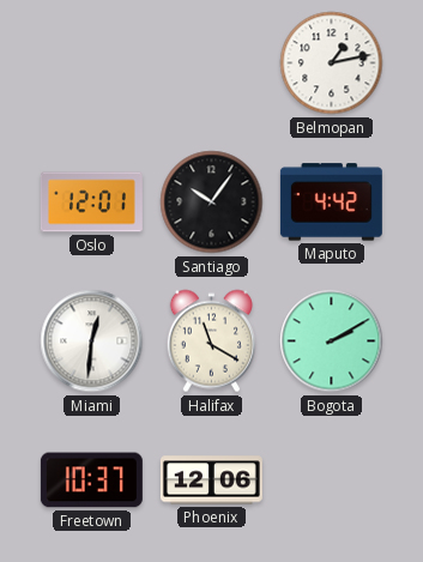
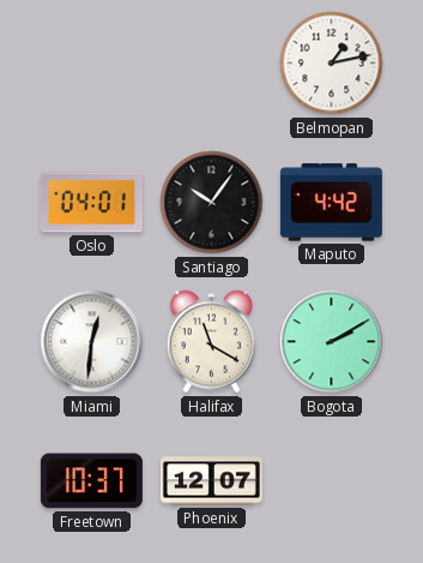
Oslo: 12:01 -> 04:01
Phoenix: 12:06 -> 12:07
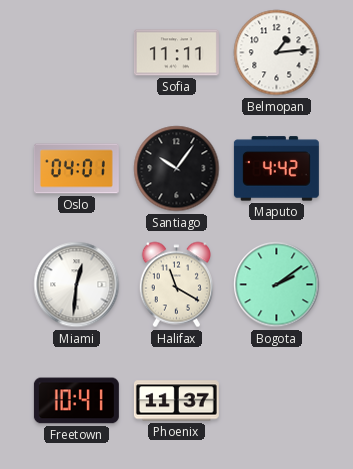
Sofia: none -> 11:11
Belmopan: 1:13 -> 1:14
Bogota: 2:10 -> 2:09
Freetown: 10:37 -> 10:41
Phoenix: 12:07 -> 11:37
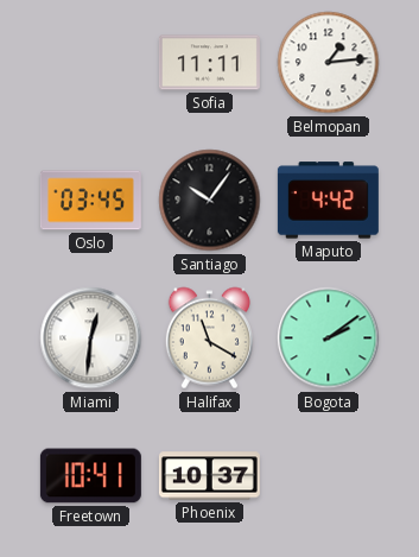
Oslo: 04:01 -> 03:45
Phoenix: 11:37 -> 10:37
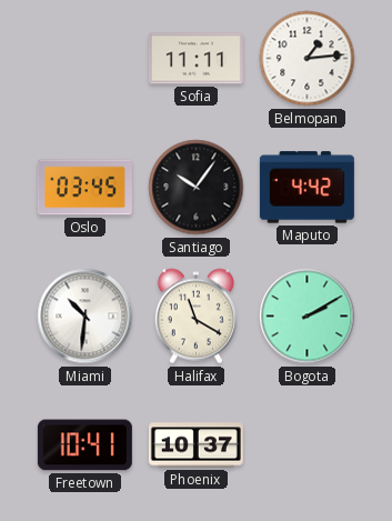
Miami: 12:31 -> 10:31
Bogota: 2:09 -> 2:10
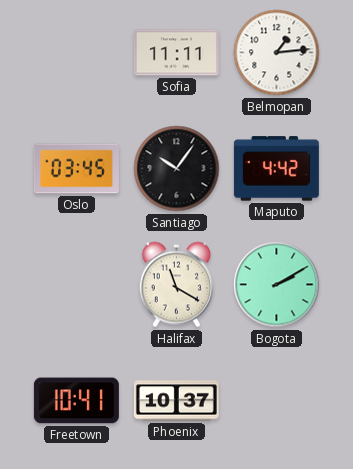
Miami: 10:31 -> none
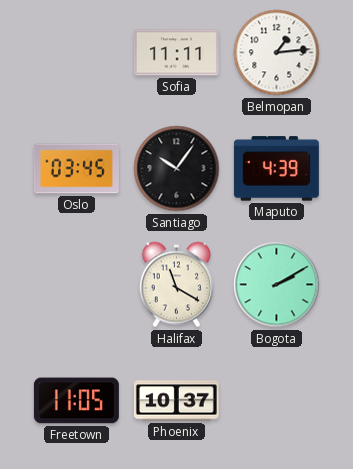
Maputo: 4:42 -> 4:39
Freetown: 10:41 -> 11:05
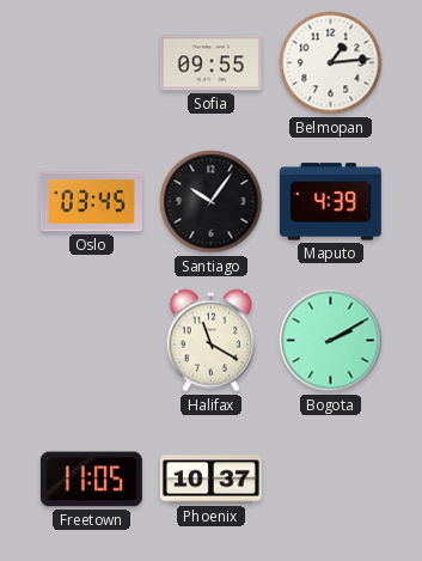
Sofia: 11:11 -> 09:55
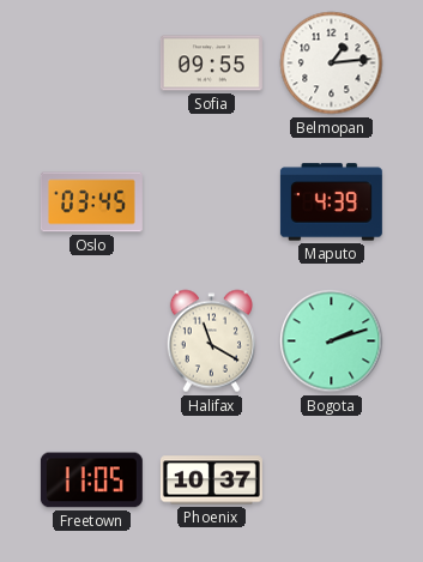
Santiago: 10:06 -> none
Bogota: 2:10 -> 2:12
